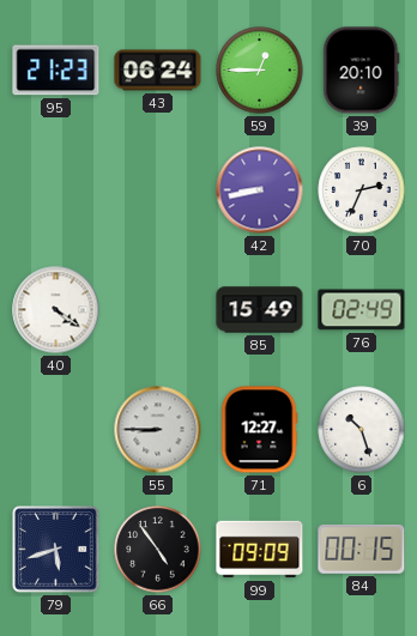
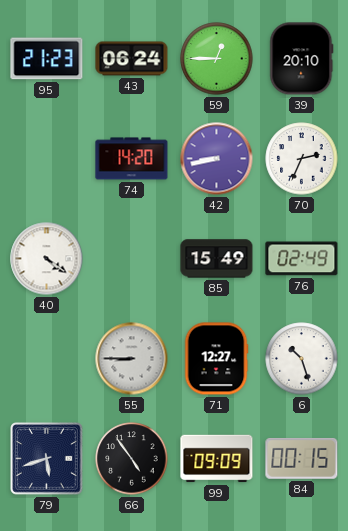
74: none -> 14:20
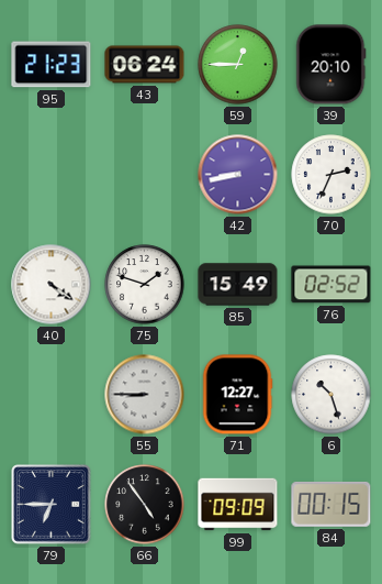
74: 14:20 -> none
75: none -> 1:48
76: 02:49 -> 02:52
79: 5:42 -> 6:45
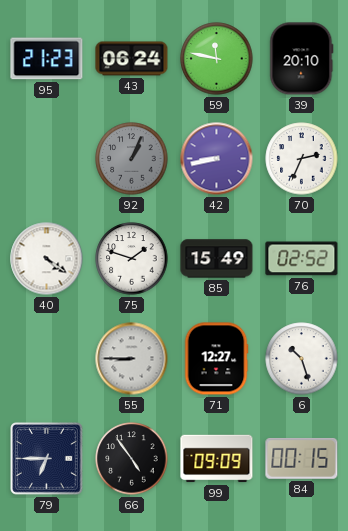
59: 12:45 -> 11:47
92: none -> 1:04
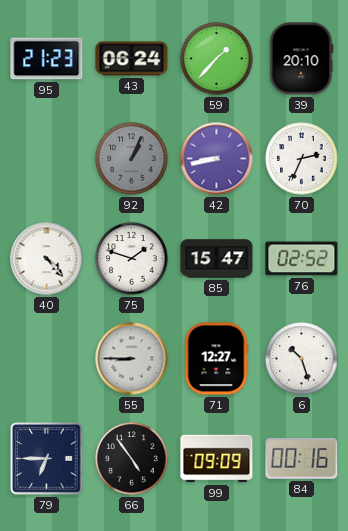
59: 11:47 -> 1:37
40: 4:21 -> 4:23
85: 15:49 -> 15:47
84: 00:15 -> 00:16
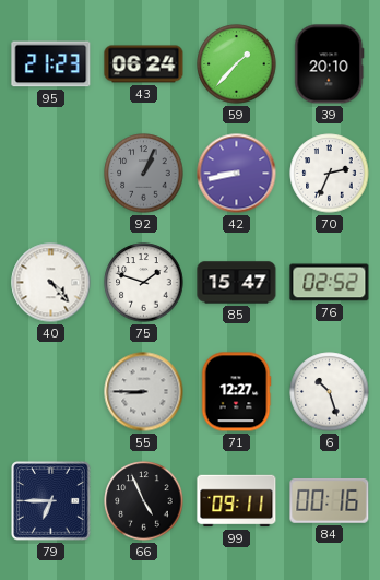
66: 4:54 -> 4:56
99: 09:09 -> 09:11
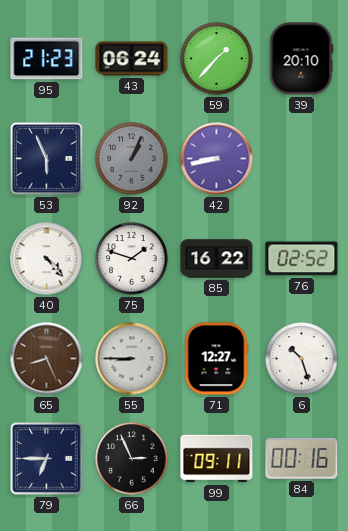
53: none -> 5:56
70: 2:34 -> none
85: 15:47 -> 16:22
65: none -> 8:26
66: 4:56 -> 2:56
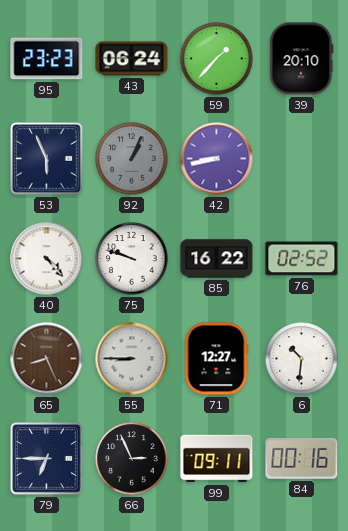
95: 21:23 -> 23:23
75: 1:48 -> 9:48
6: 10:27 -> 10:31
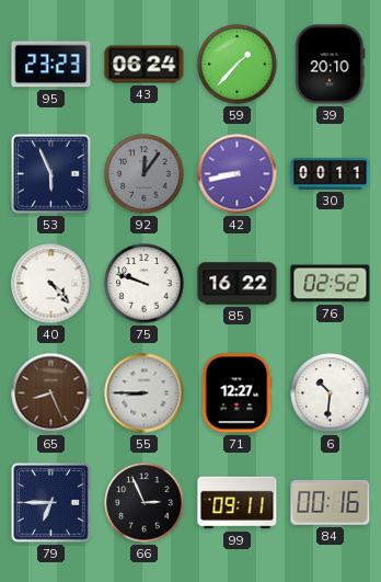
92: 1:04 -> 12:06
30: none -> 00:11
